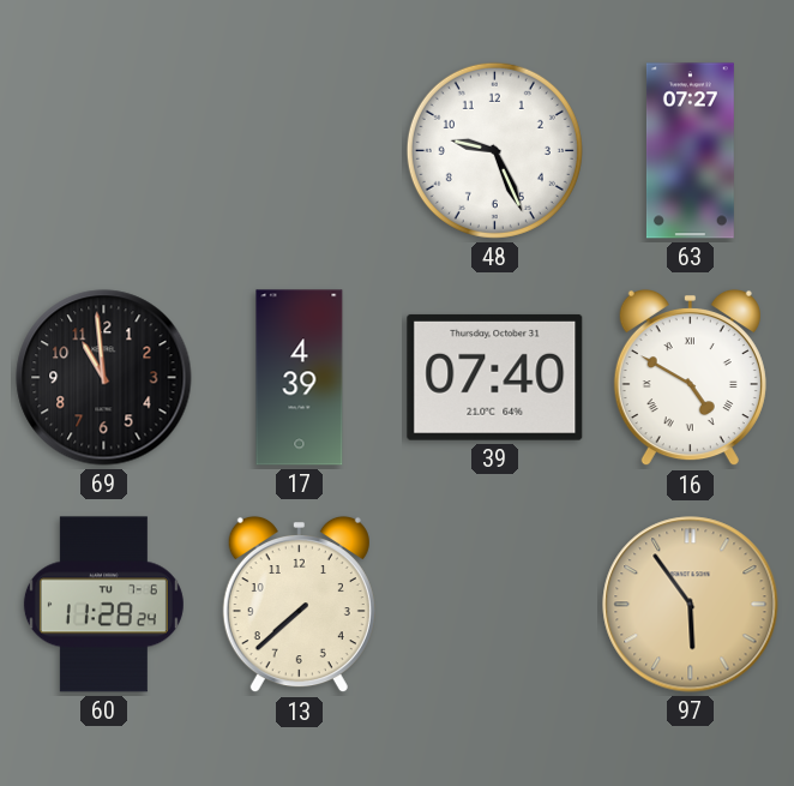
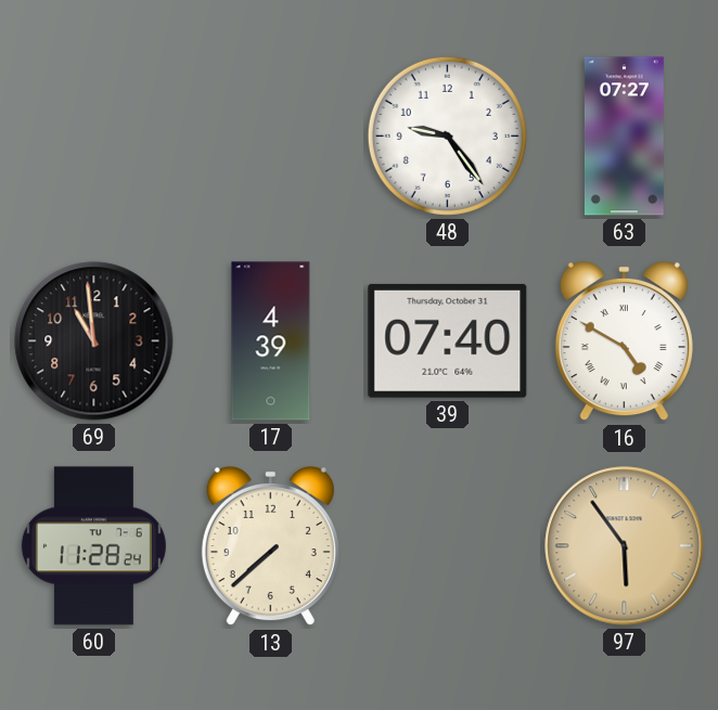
48: 9:26 -> 9:24
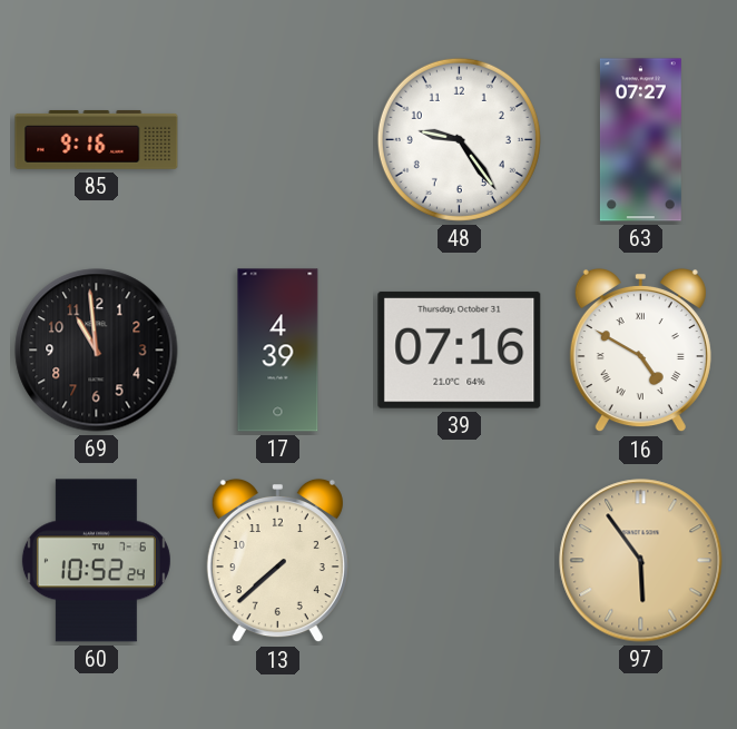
85: none -> 9:16
39: 07:40 -> 07:16
60: 11:28 -> 10:52
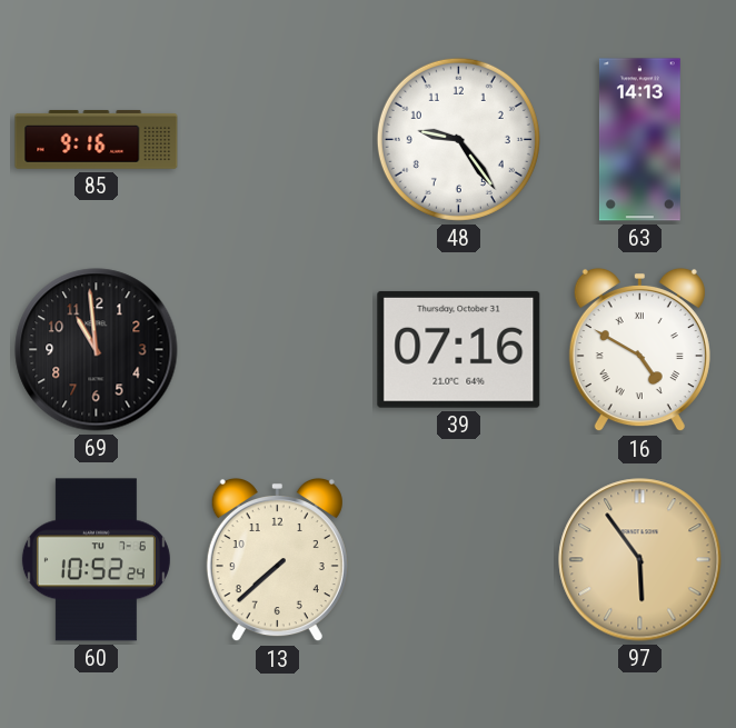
63: 07:27 -> 14:13
17: 4:39 -> none
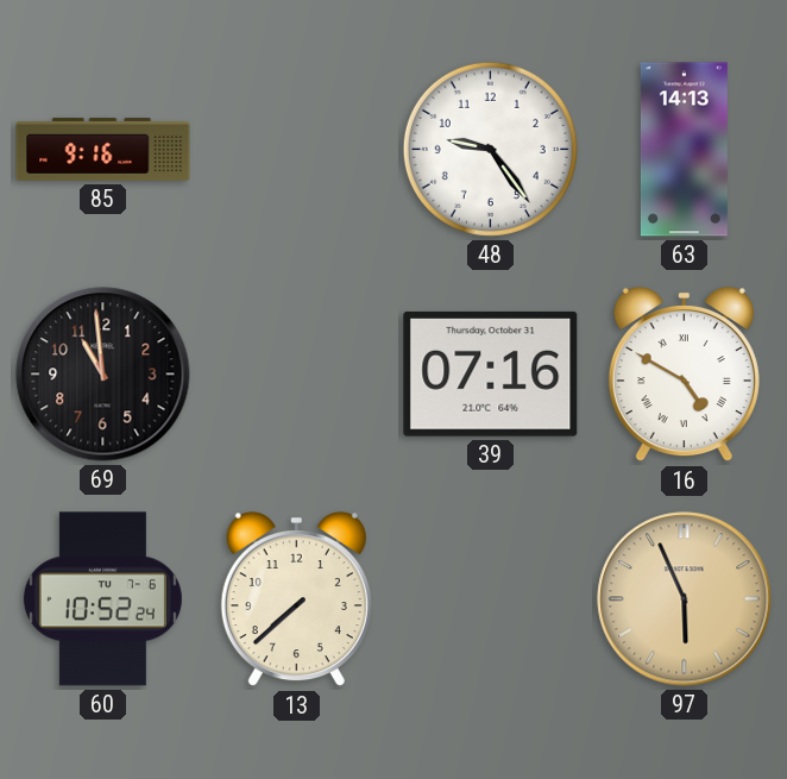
97: 5:54 -> 5:56
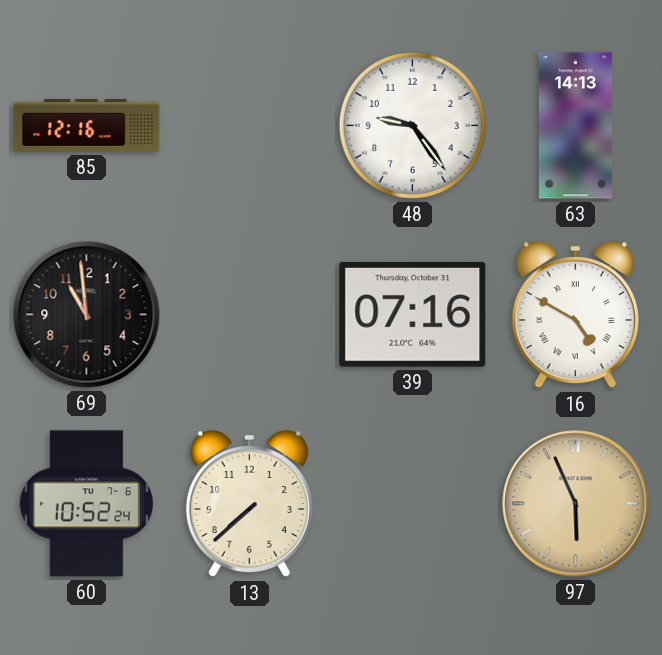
85: 9:16 -> 12:16
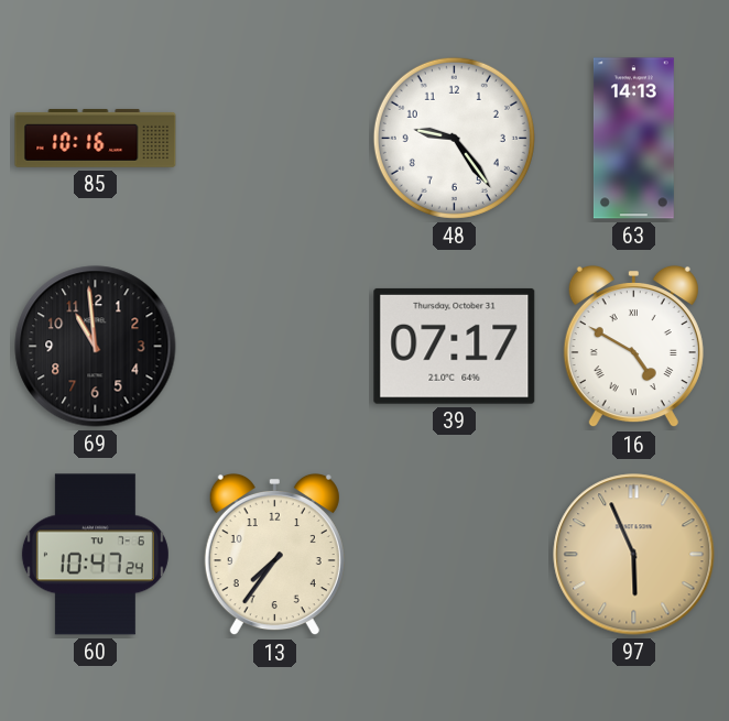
85: 12:16 -> 10:16
39: 07:16 -> 07:17
60: 10:52 -> 10:47
13: 7:38 -> 7:36
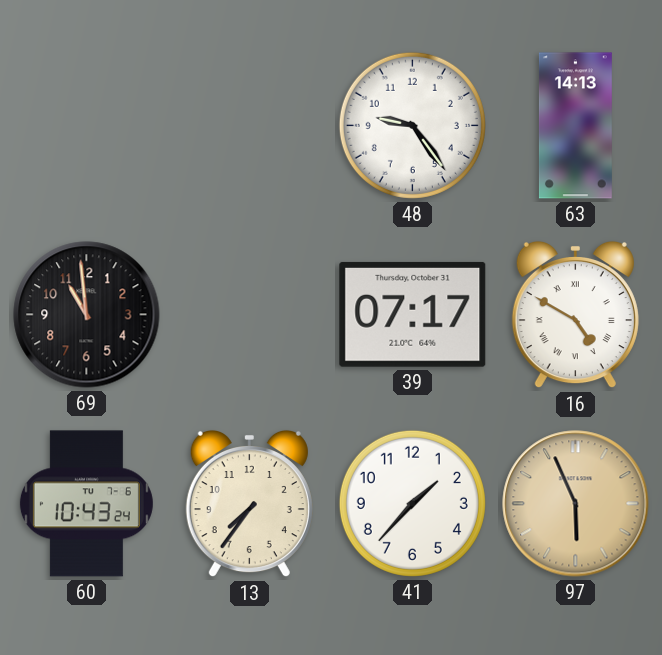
85: 10:16 -> none
60: 10:47 -> 10:43
41: none -> 1:37
